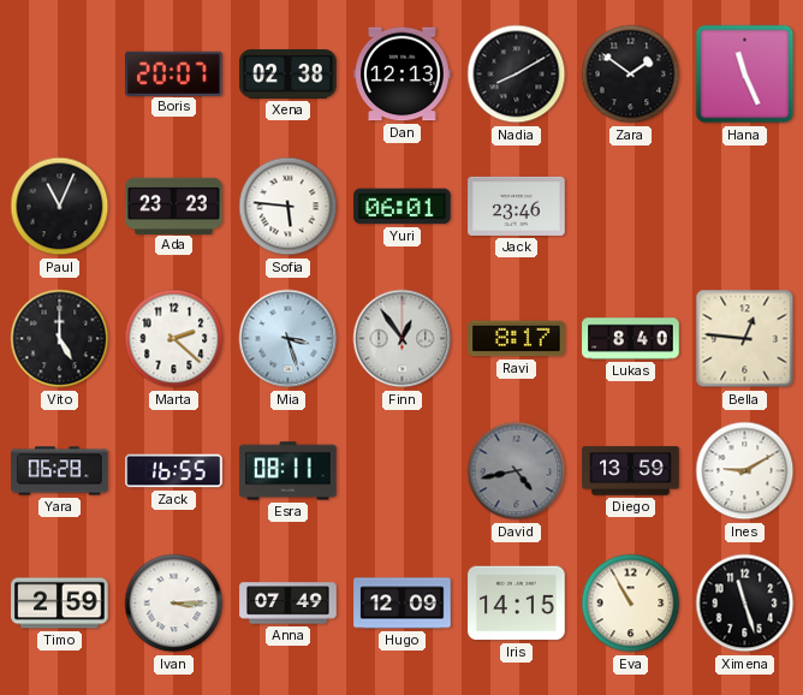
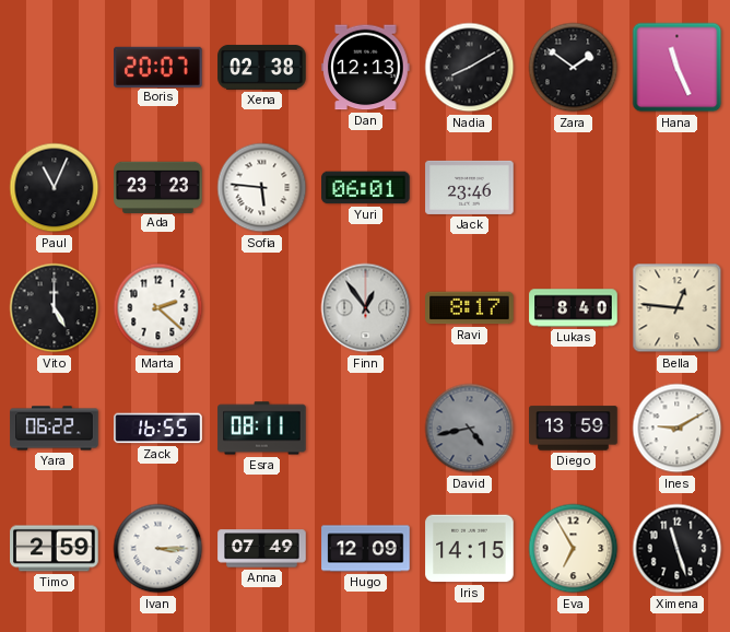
Mia: 3:27 -> none
Yara: 06:28 -> 06:22
Eva: 10:55 -> 6:55
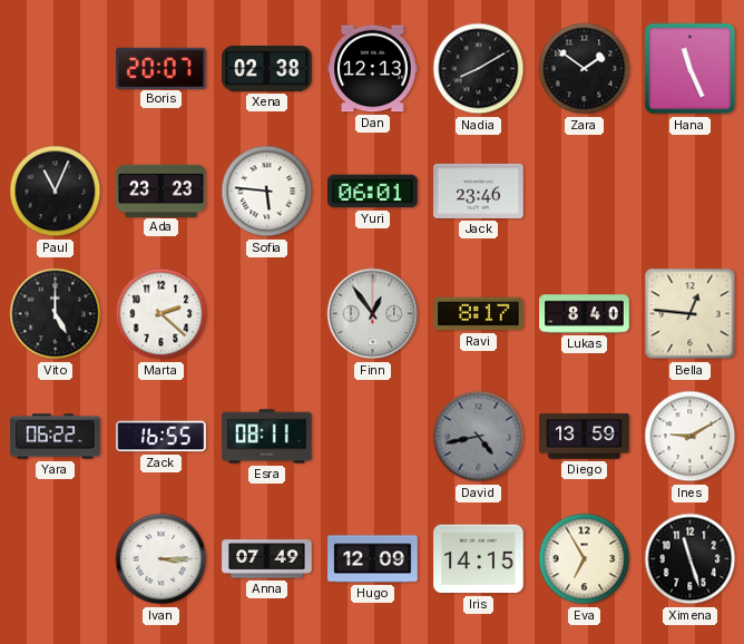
Timo: 2:59 -> none
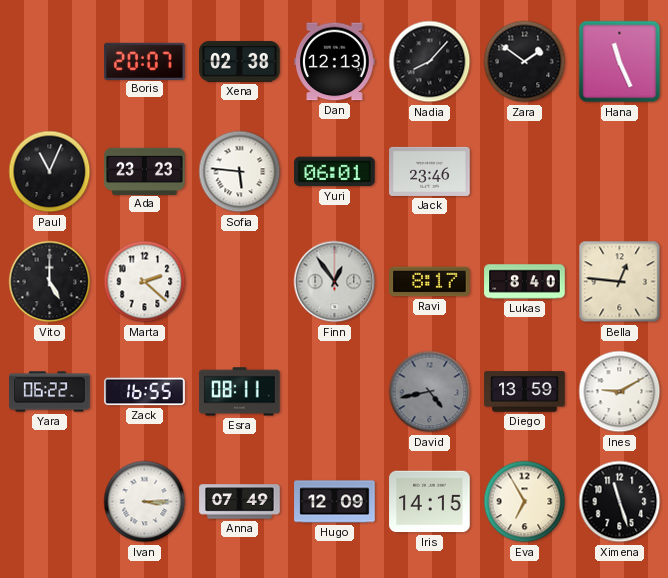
Nadia: 8:10 -> 8:07
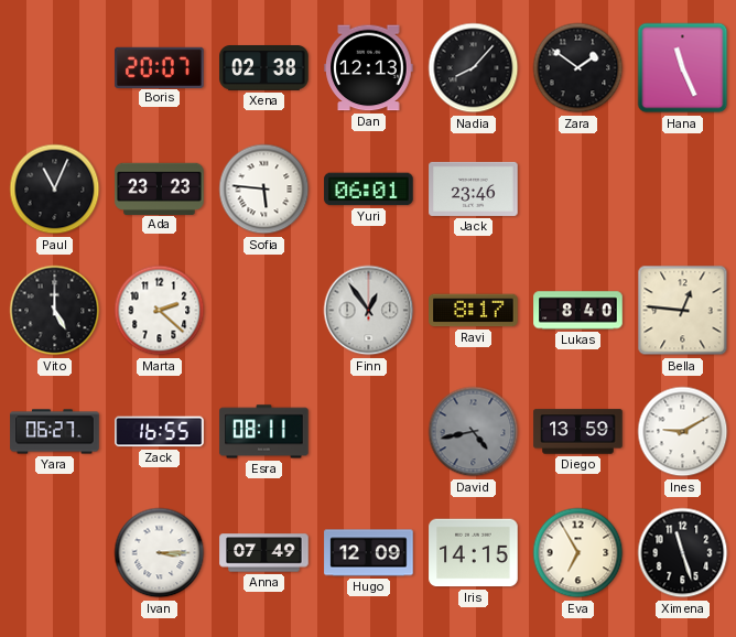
Yara: 06:22 -> 06:27
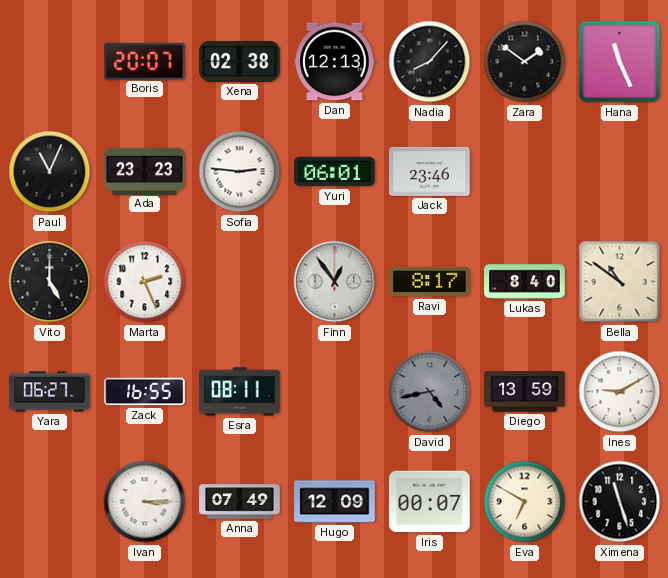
Sofia: 5:46 -> 2:46
Marta: 2:22 -> 2:26
Bella: 12:46 -> 10:51
Iris: 14:15 -> 00:07
Eva: 6:55 -> 6:50
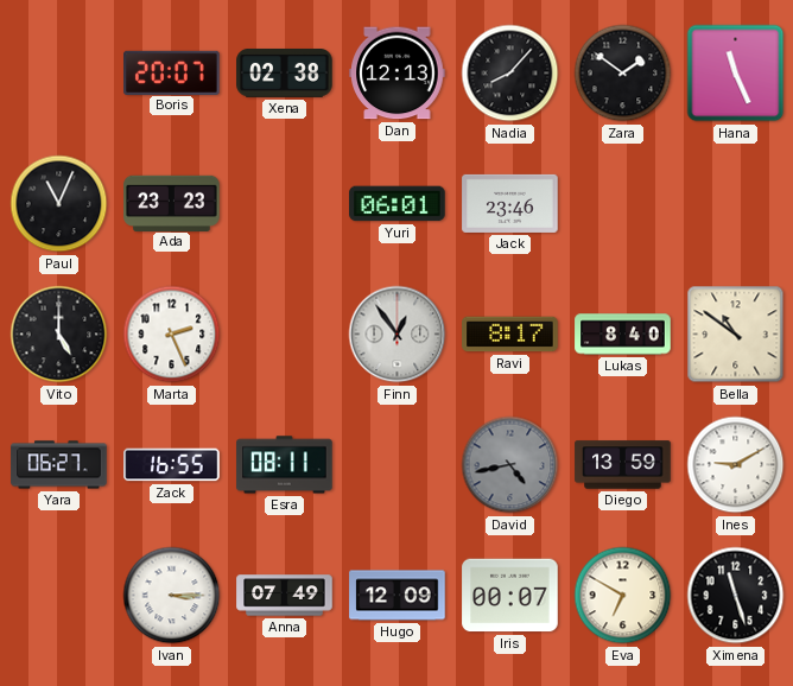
Sofia: 2:46 -> none
